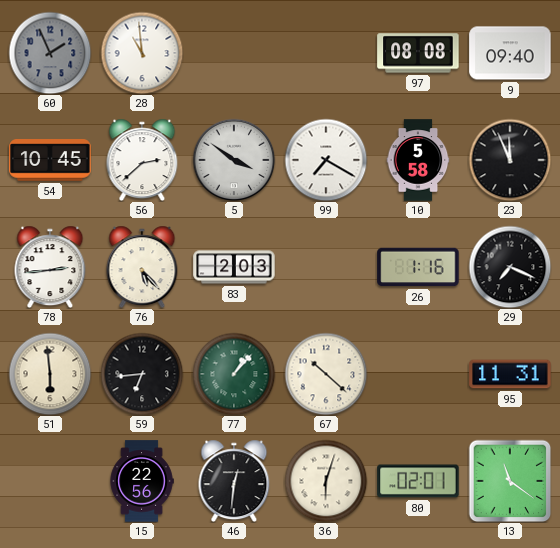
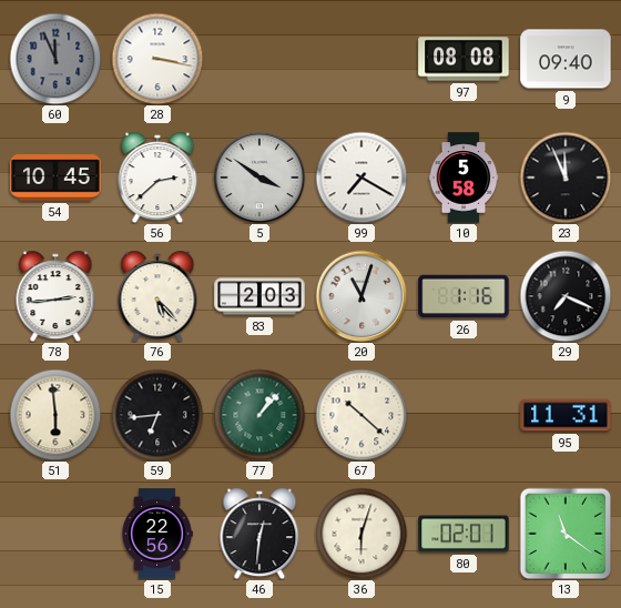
60: 1:56 -> 11:56
28: 10:59 -> 3:17
20: none -> 11:03
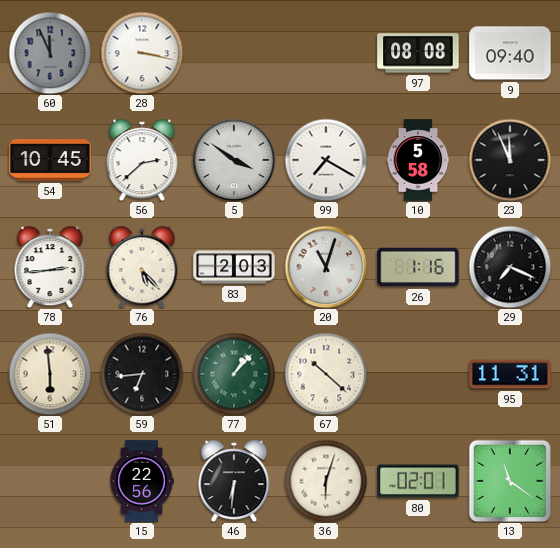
46: 12:31 -> 6:31
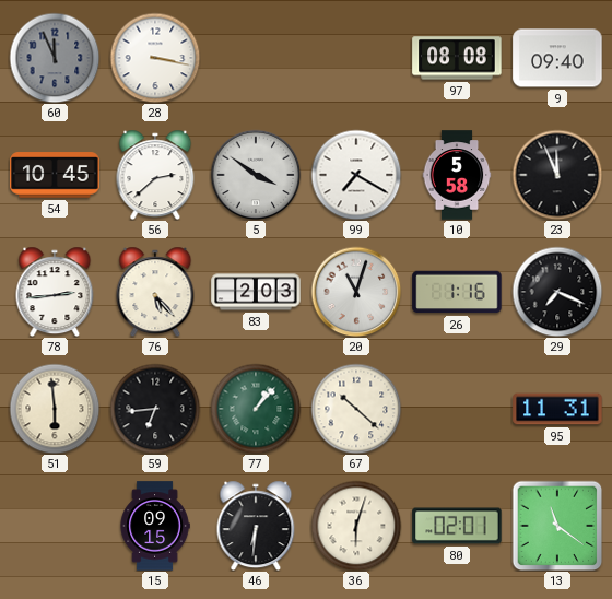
15: 22:56 -> 09:15
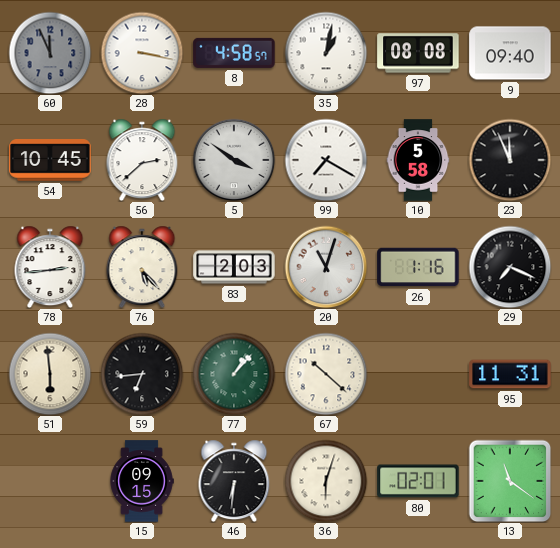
8: none -> 4:58
35: none -> 1:02
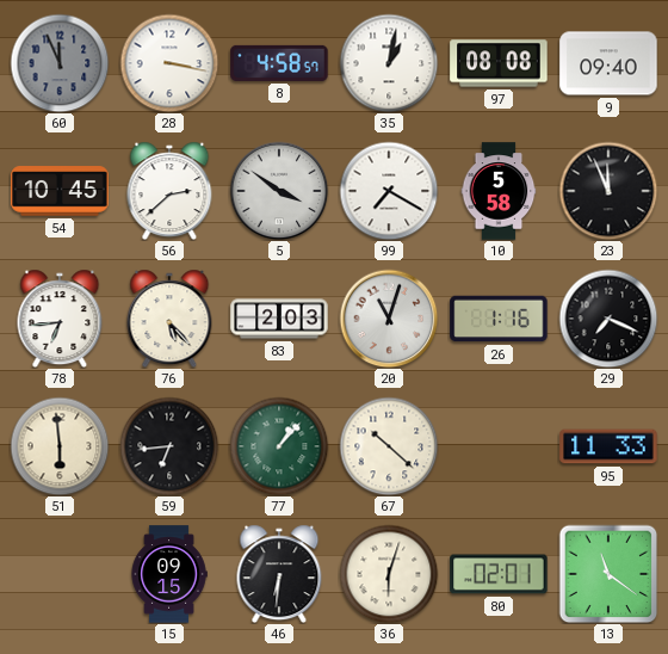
78: 2:44 -> 6:44
95: 11:31 -> 11:33
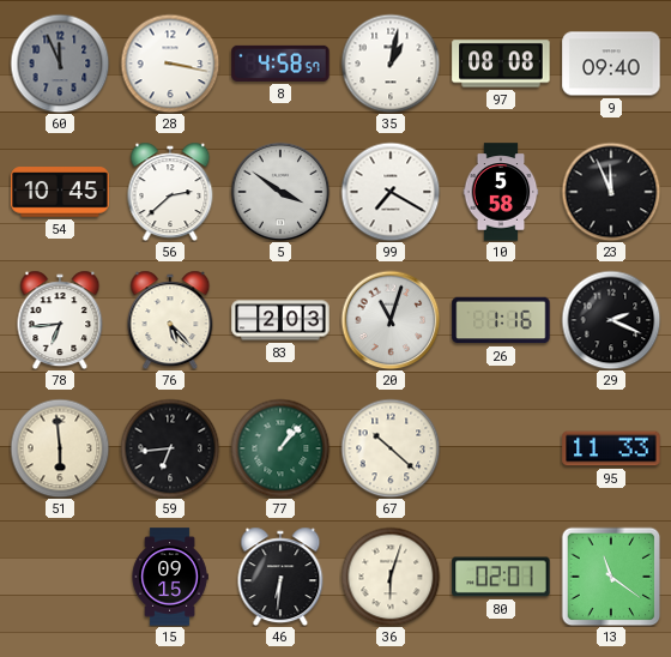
29: 7:19 -> 2:19
